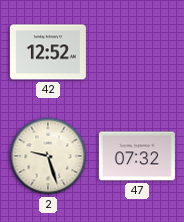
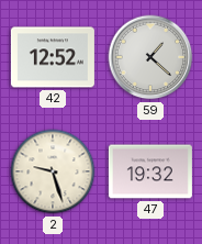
59: none -> 1:22
47: 07:32 -> 19:32
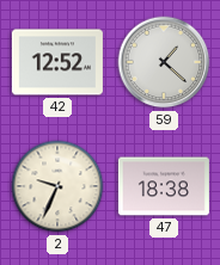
2: 9:27 -> 9:34
47: 19:32 -> 18:38
